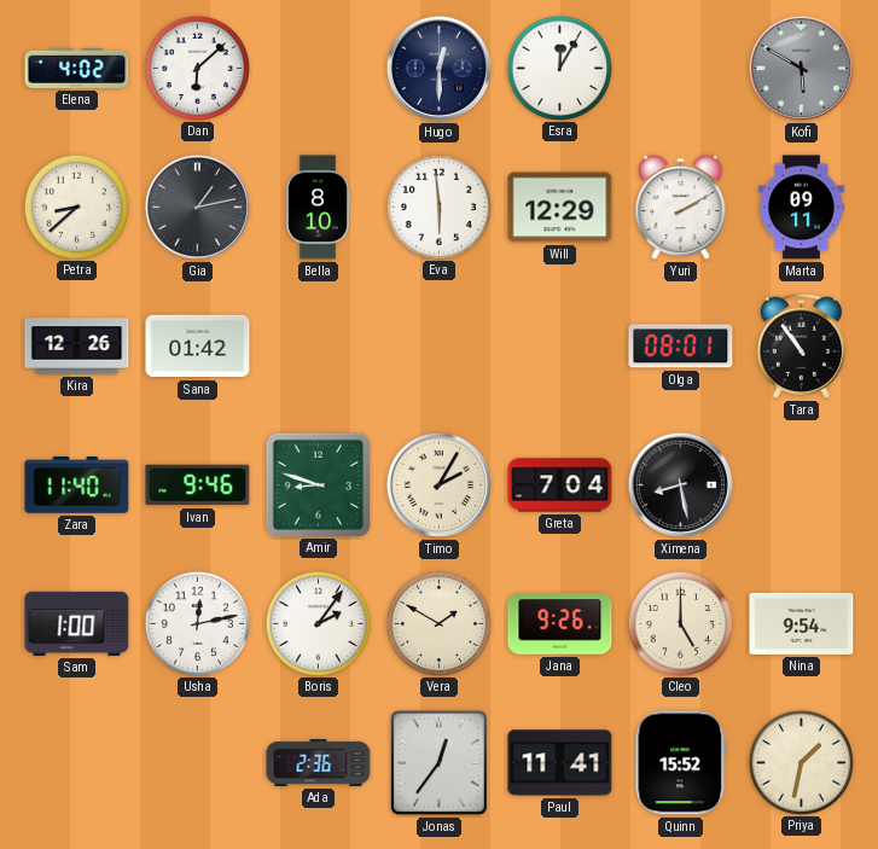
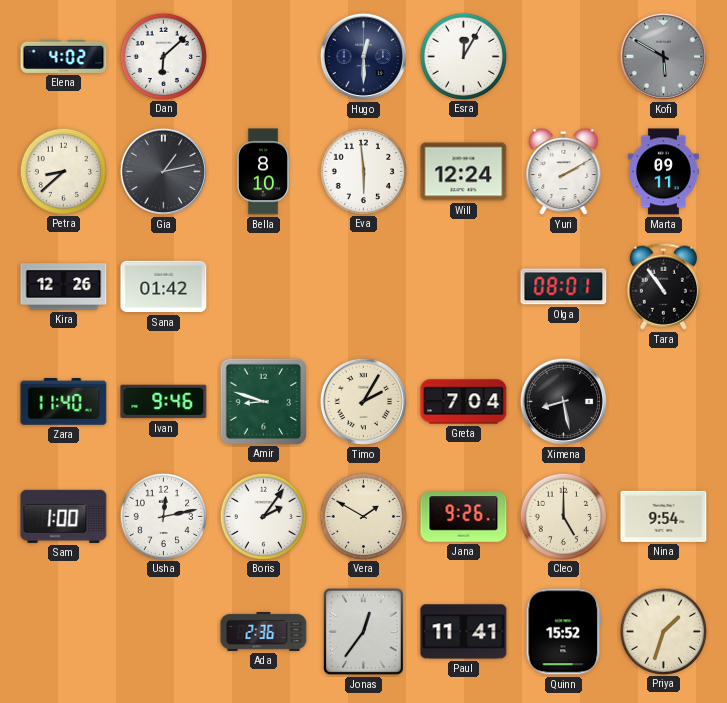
Will: 12:29 -> 12:24
Priya: 1:32 -> 1:33
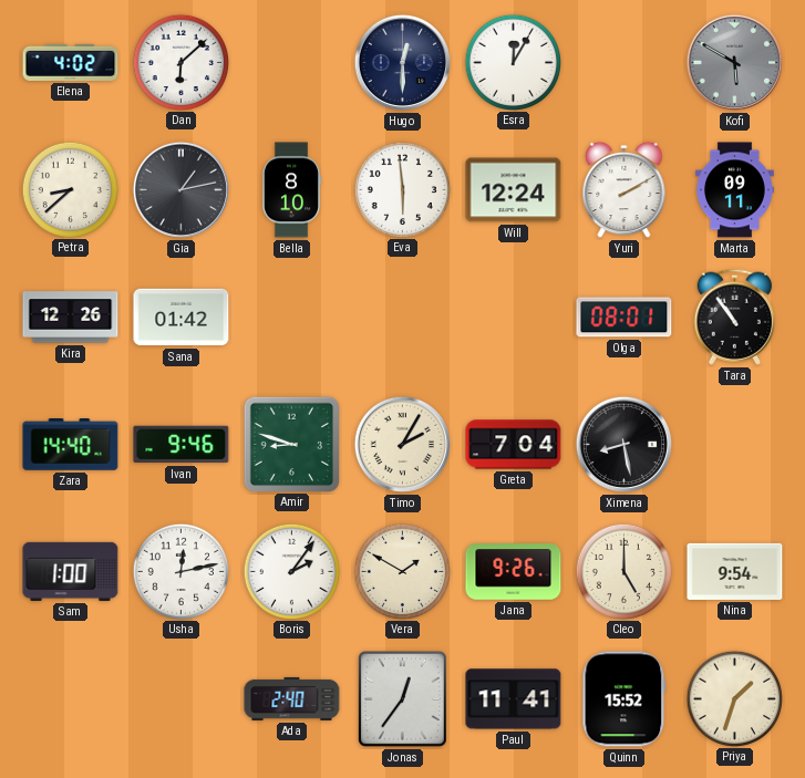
Zara: 11:40 -> 14:40
Ada: 2:36 -> 2:40
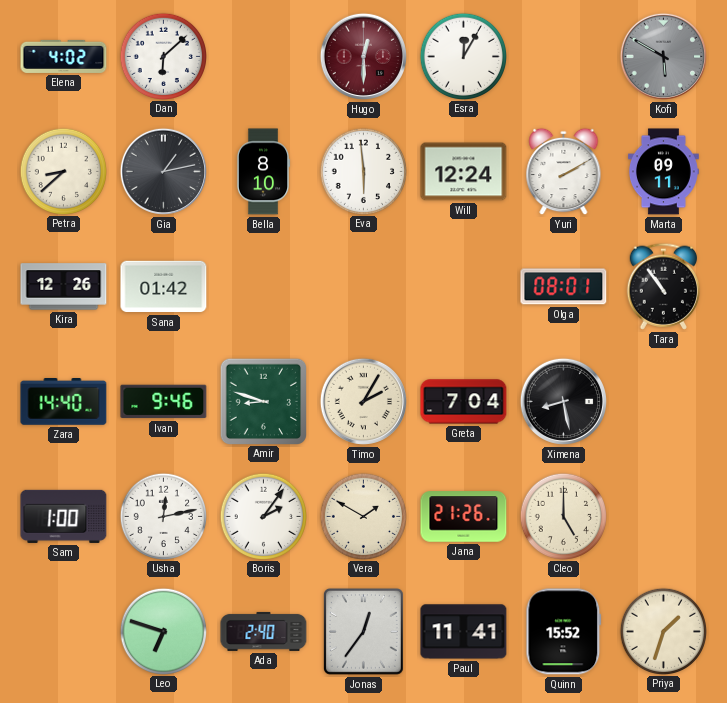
Hugo dial: navy -> burgundy
Jana: 9:26 -> 21:26
Nina: 9:54 -> none
Leo: none -> 6:48
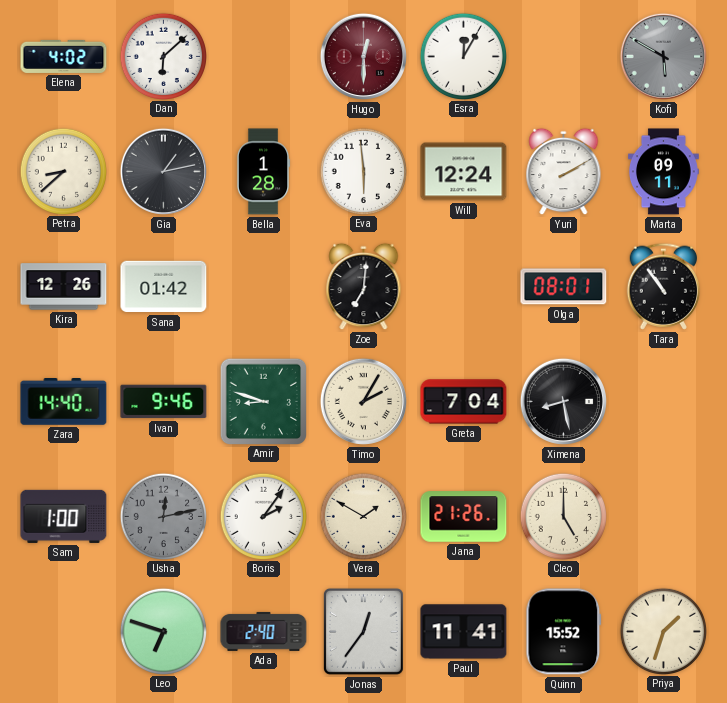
Bella: 8:10 -> 1:28
Zoe: none -> 7:01
Usha dial: white -> grey
